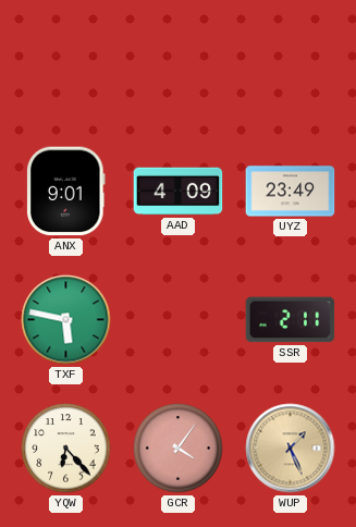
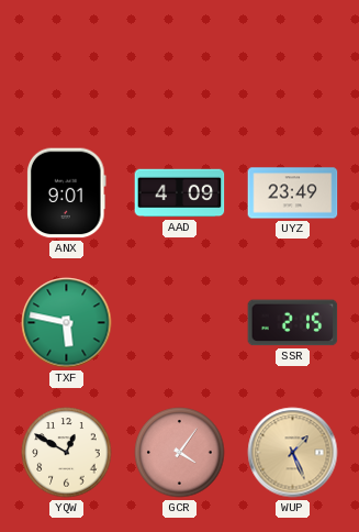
SSR: 2:11 -> 2:15
YQW: 6:23 -> 12:50
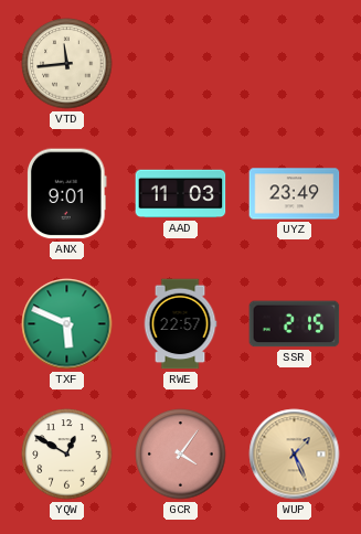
VTD: none -> 11:44
AAD: 4:09 -> 11:03
TXF: 5:47 -> 5:49
RWE: none -> 22:57
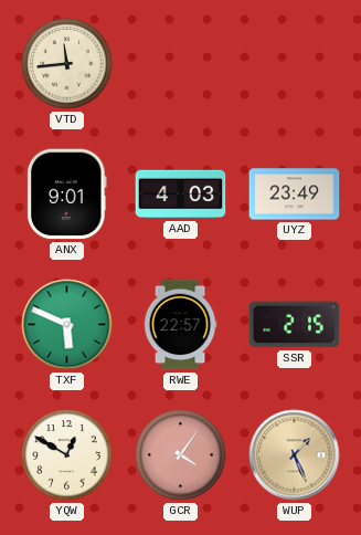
AAD: 11:03 -> 4:03
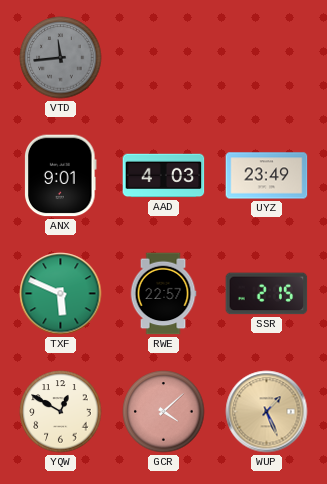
VTD dial: cream -> grey
GCR: 4:06 -> 4:08
